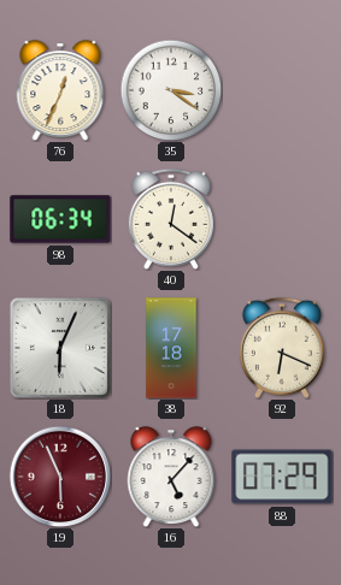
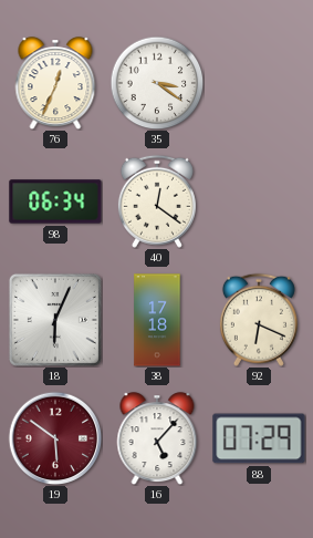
19: 5:56 -> 5:51
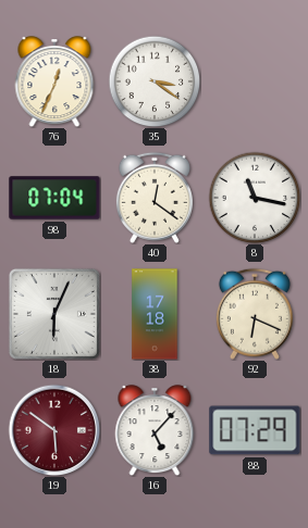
98: 06:34 -> 07:04
8: none -> 11:17
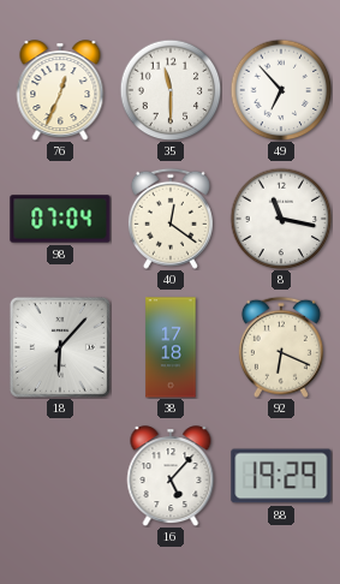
35: 3:21 -> 11:30
49: none -> 6:53
18: 6:04 -> 6:07
19: 5:51 -> none
88: 07:29 -> 19:29
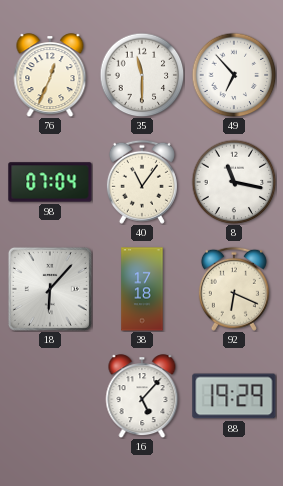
40: 12:21 -> 11:06
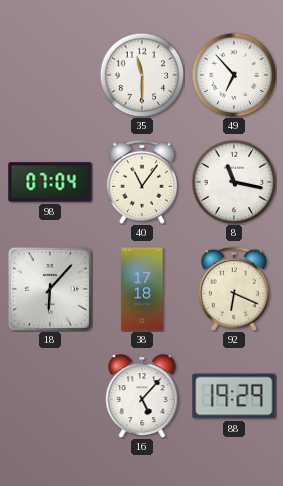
76: 12:34 -> none
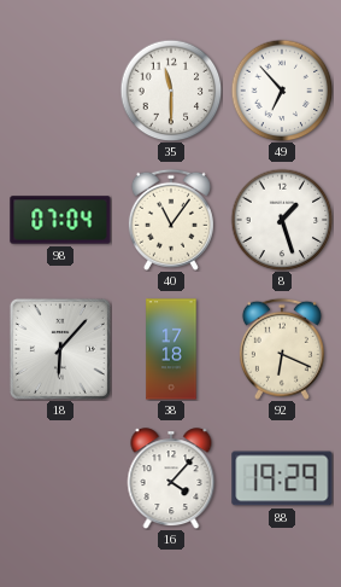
8: 11:17 -> 1:27
16: 5:07 -> 4:07
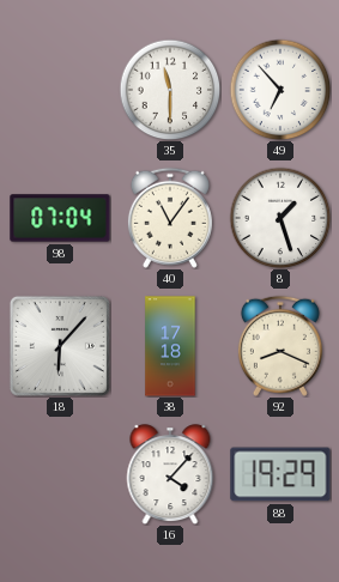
92: 6:19 -> 8:19
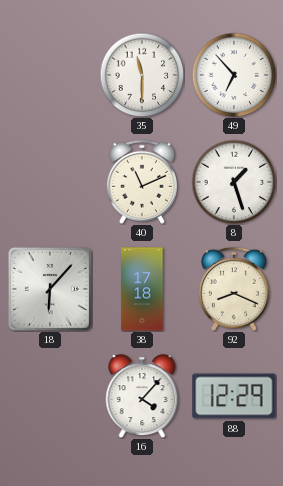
98: 07:04 -> none
40: 11:06 -> 11:11
88: 19:29 -> 12:29
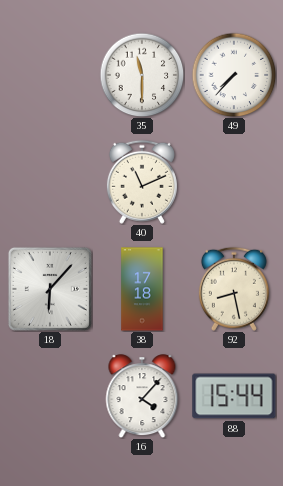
49: 6:53 -> 7:37
8: 1:27 -> none
92: 8:19 -> 8:28
88: 12:29 -> 15:44
